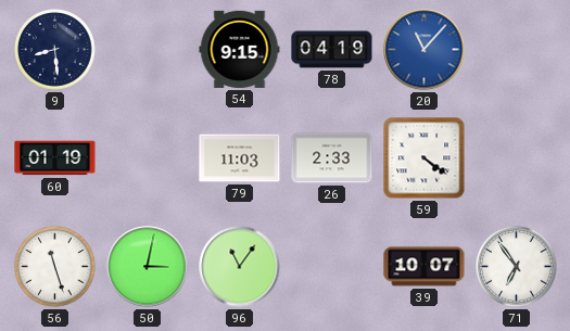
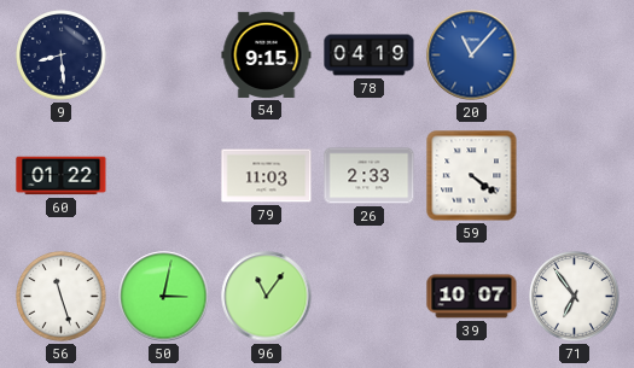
60: 01:19 -> 01:22
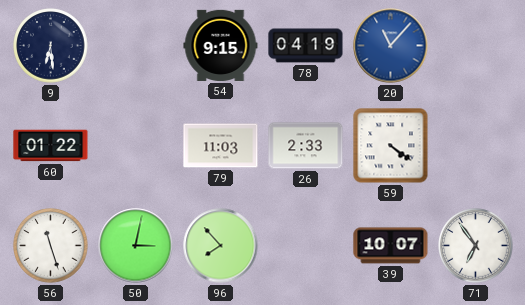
9: 8:29 -> 6:29
96: 11:06 -> 7:53
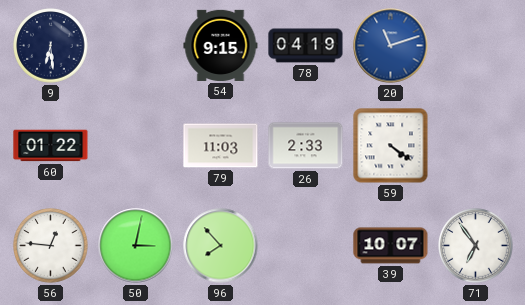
20: 11:07 -> 11:12
56: 11:27 -> 12:46
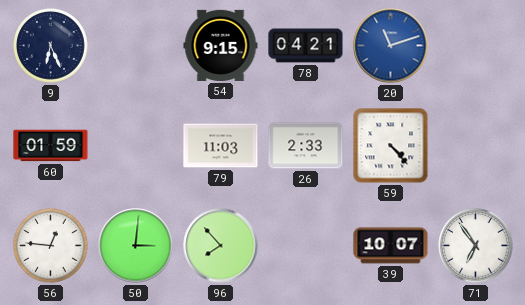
9: 6:29 -> 6:26
78: 04:19 -> 04:21
60: 01:22 -> 01:59
59: 4:21 -> 4:23
50: 3:02 -> 3:01
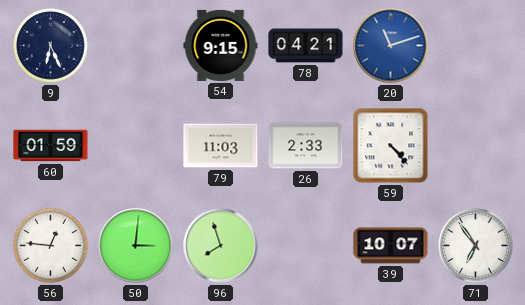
96: 7:53 -> 7:57
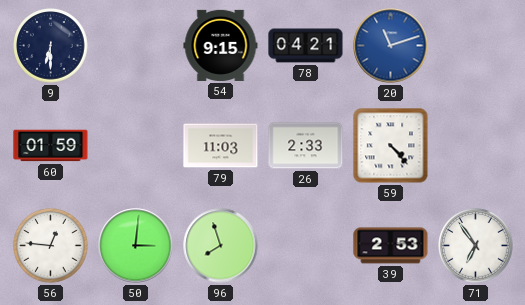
9: 6:26 -> 6:30
39: 10:07 -> 2:53
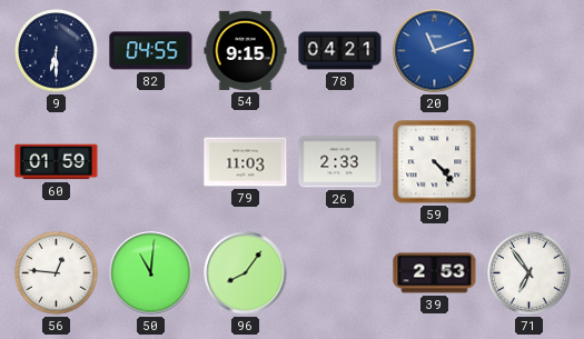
82: none -> 04:55
50: 3:01 -> 11:01
96: 7:57 -> 8:06
